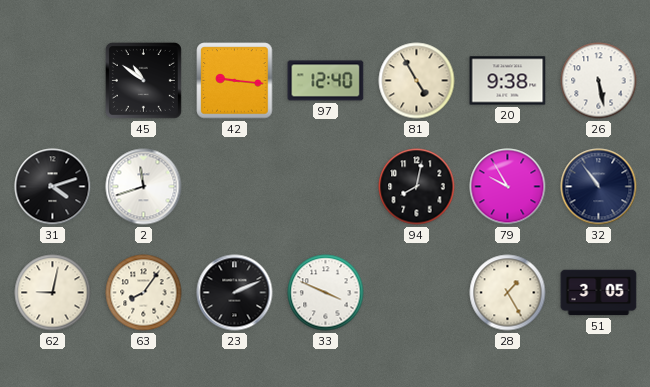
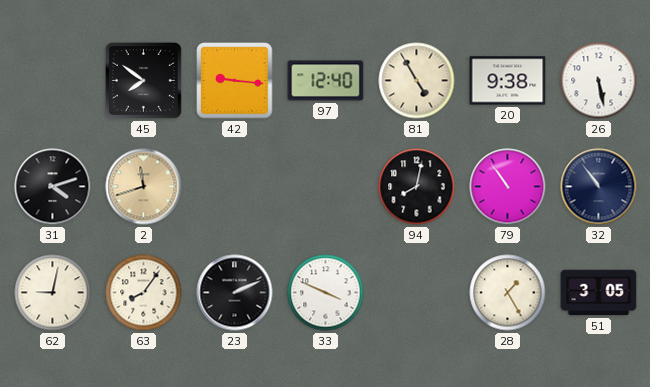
45: 10:51 -> 7:51
2 dial: white -> champagne
79: 9:55 -> 10:54
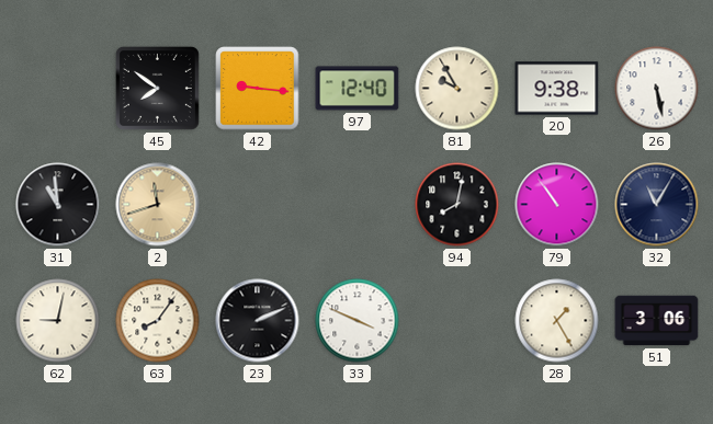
81: 4:55 -> 9:55
31: 4:12 -> 10:59
32: 10:54 -> 11:05
51: 3:05 -> 3:06
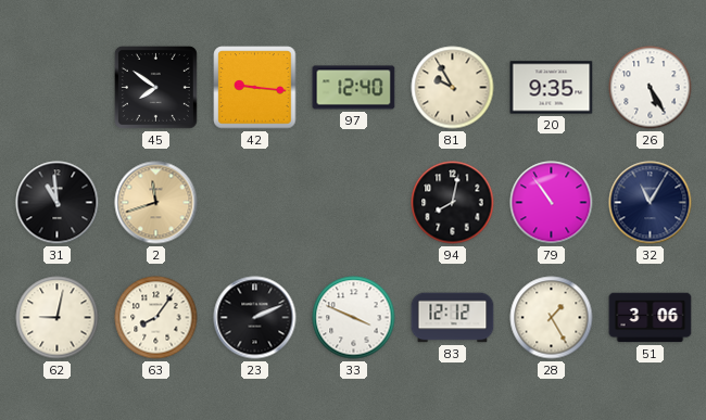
20: 9:38 -> 9:35
26: 5:28 -> 5:25
83: none -> 12:12
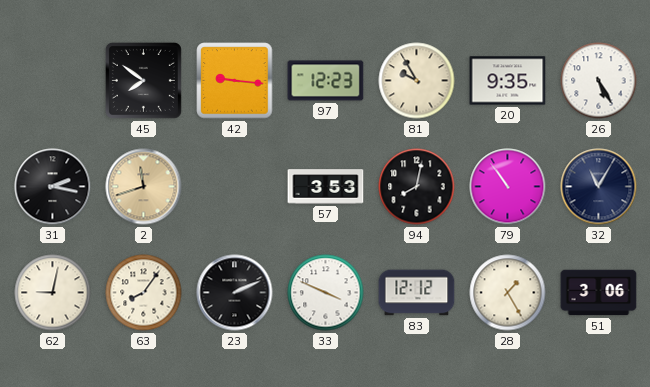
97: 12:40 -> 12:23
31: 10:59 -> 2:17
57: none -> 3:53
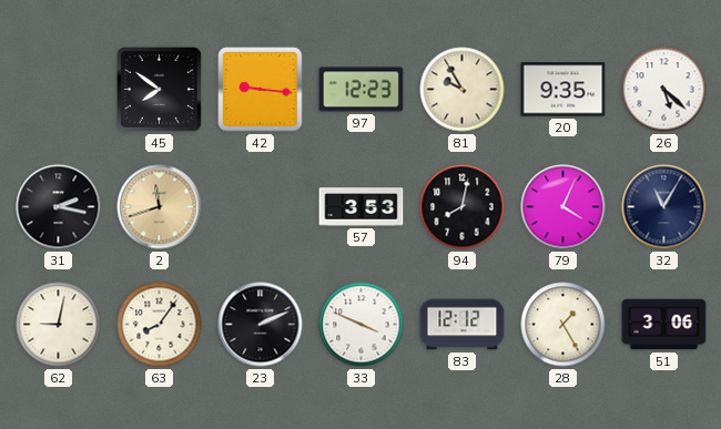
26: 5:25 -> 5:22
79: 10:54 -> 4:04
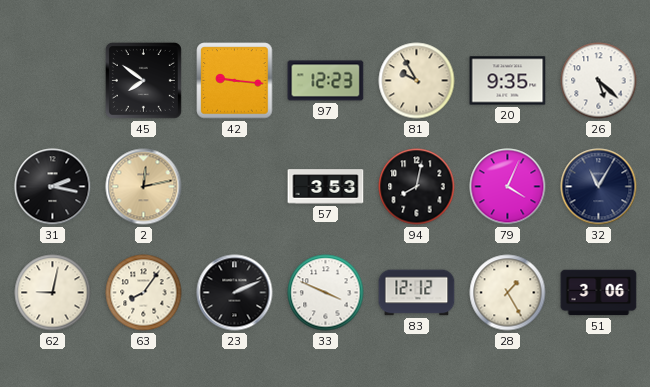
2: 11:42 -> 12:13
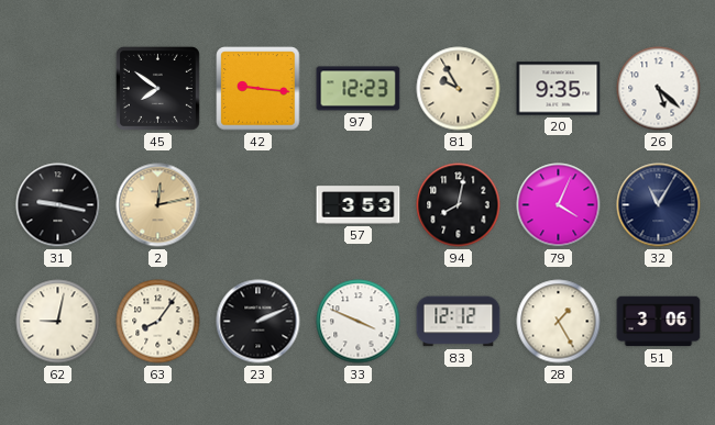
31: 2:17 -> 9:17
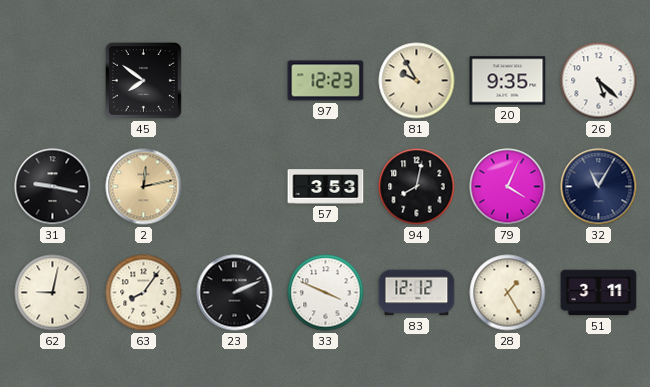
42: 9:16 -> none
51: 3:06 -> 3:11
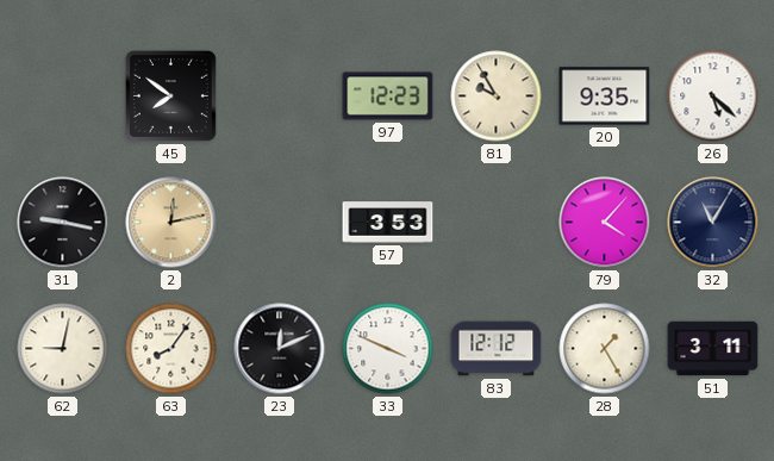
94: 8:02 -> none
79: 4:04 -> 4:07
23: 2:11 -> 12:11
